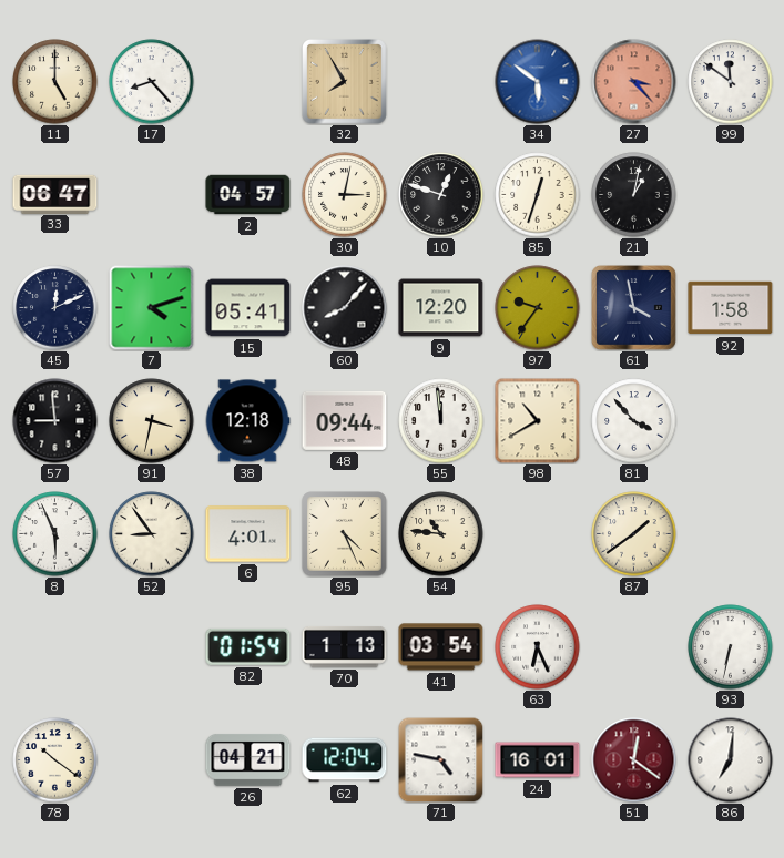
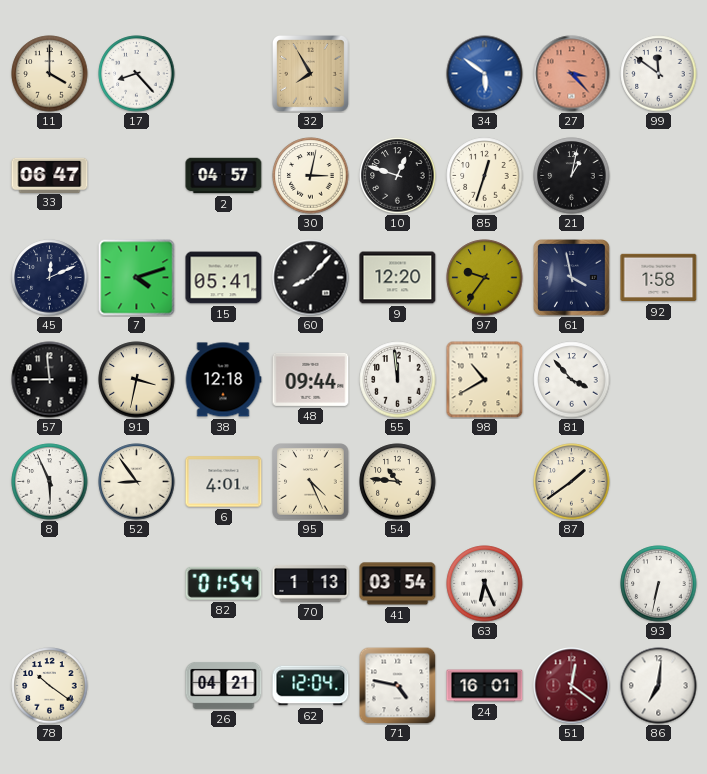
11: 5:00 -> 4:00
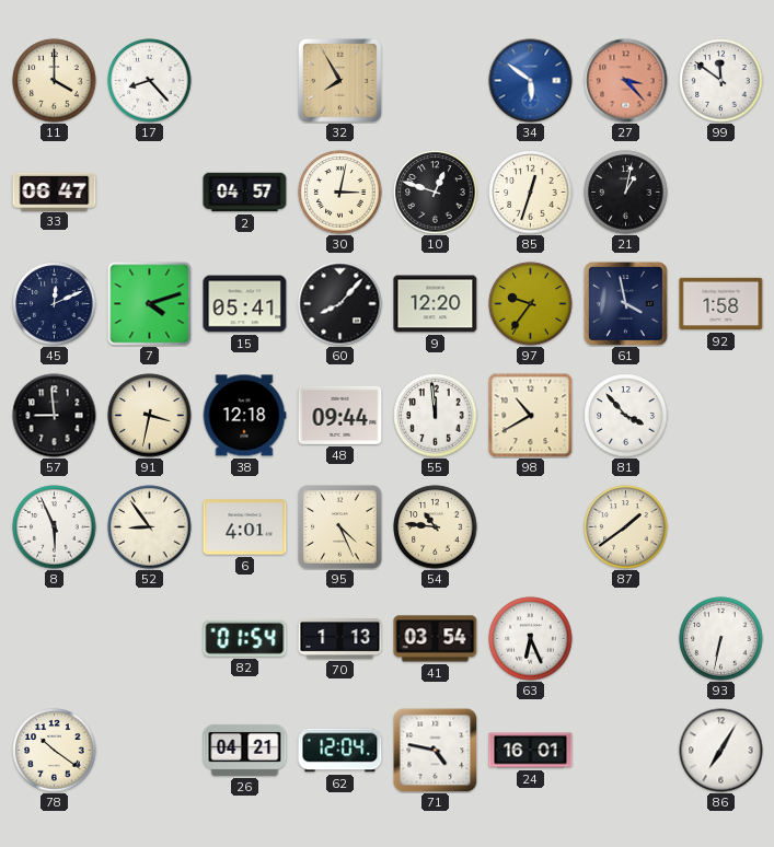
51: 12:21 -> none
86: 7:01 -> 7:05
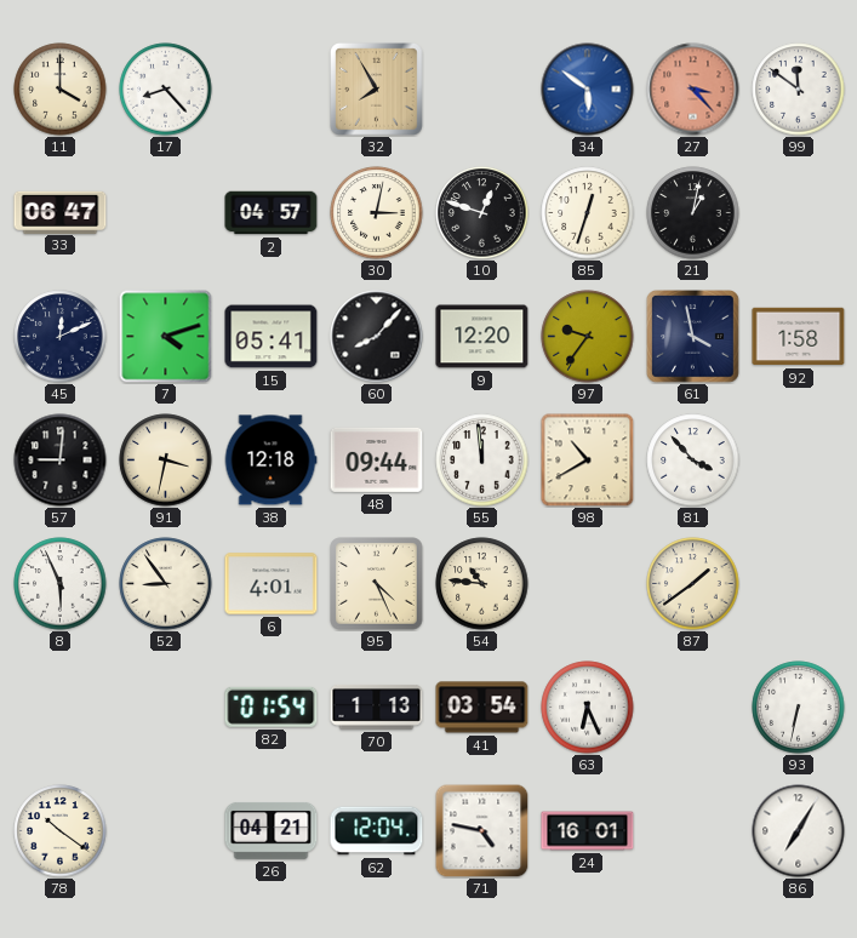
57: 8:59 -> 9:01
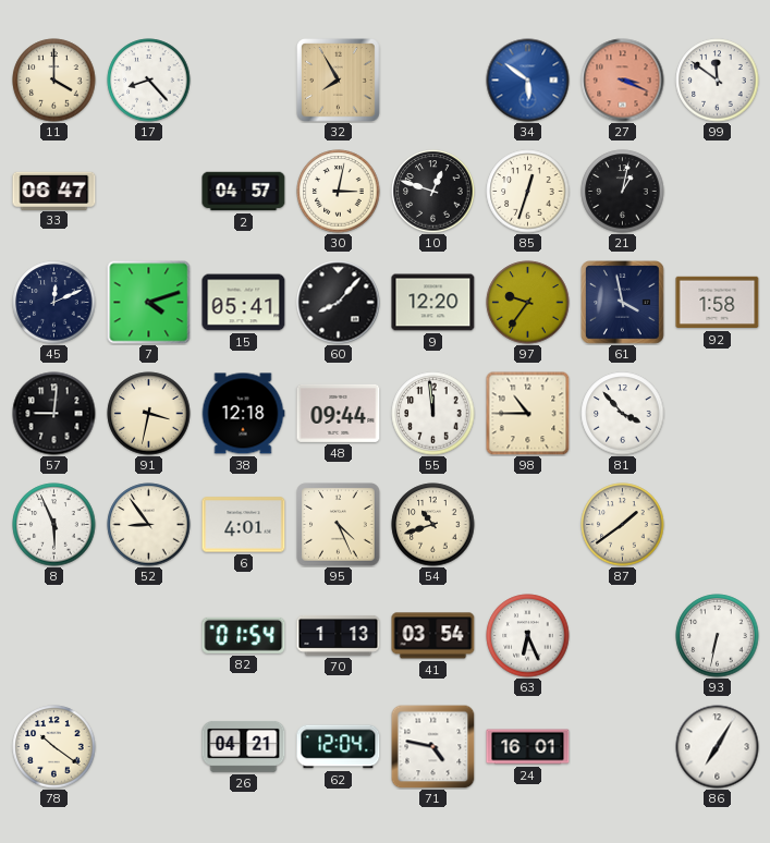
27: 3:23 -> 3:19
98: 10:40 -> 10:45
54: 10:46 -> 10:42
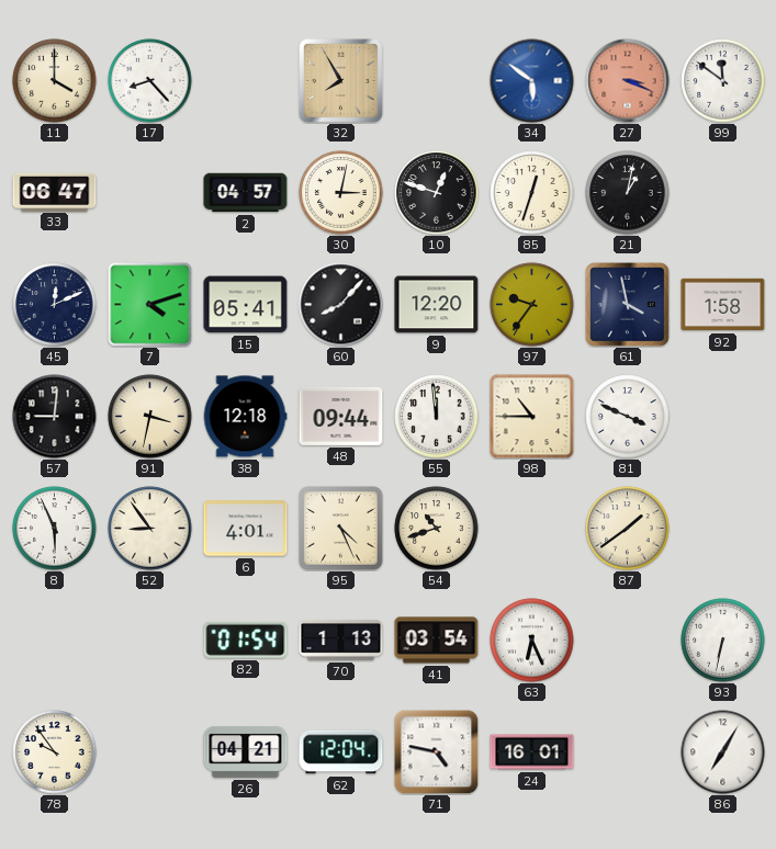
81: 3:53 -> 3:49
78: 10:21 -> 9:54
